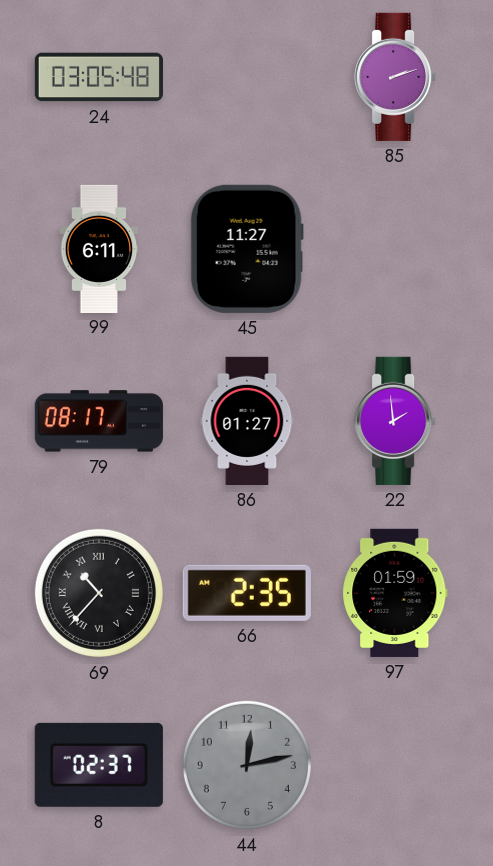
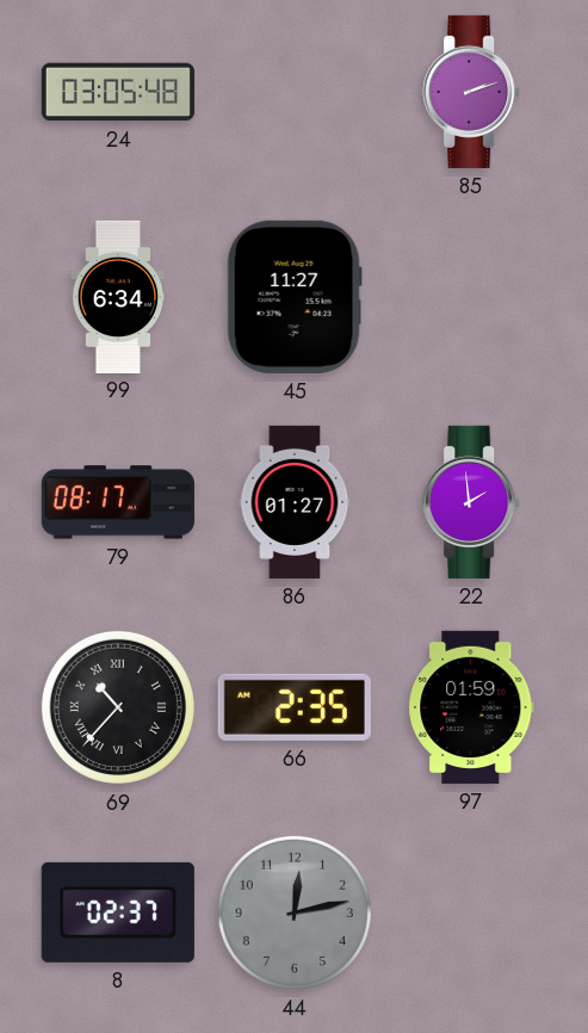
99: 6:11 -> 6:34
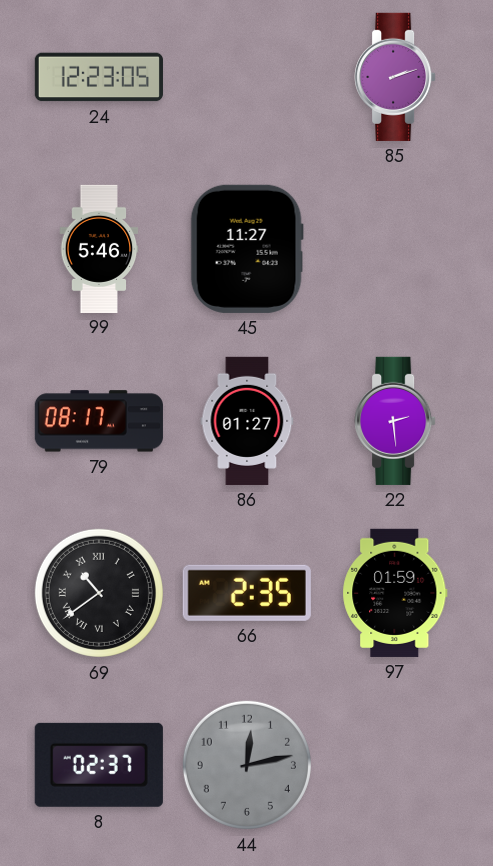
24: 03:05 -> 12:23
99: 6:34 -> 5:46
22: 1:59 -> 2:29
69: 10:37 -> 10:39
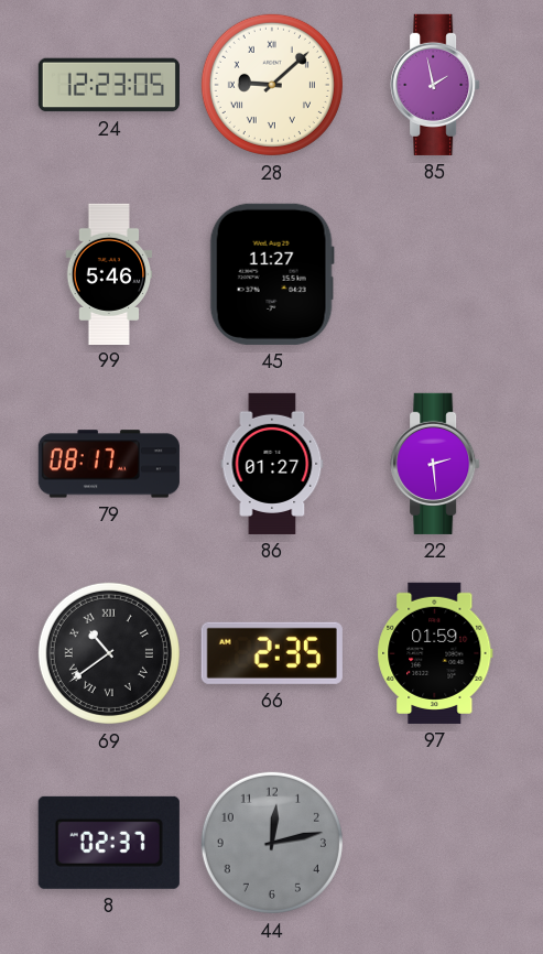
28: none -> 9:08
85: 2:12 -> 1:58
